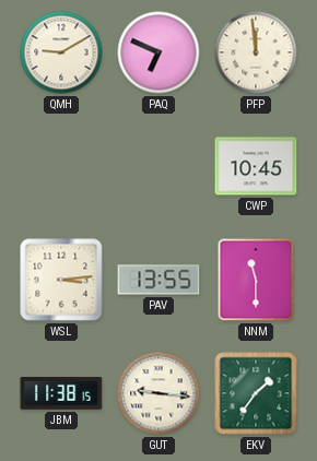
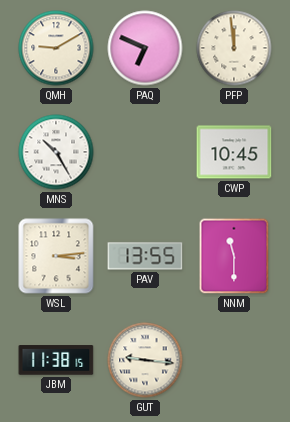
MNS: none -> 10:25
EKV: 1:36 -> none
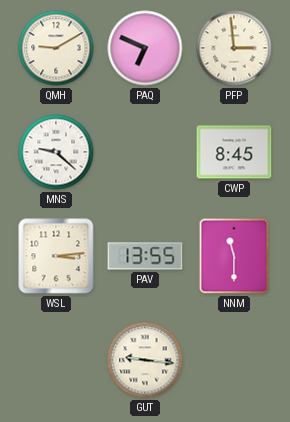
PFP: 11:59 -> 2:59
MNS: 10:25 -> 9:22
CWP: 10:45 -> 8:45
JBM: 11:38 -> none
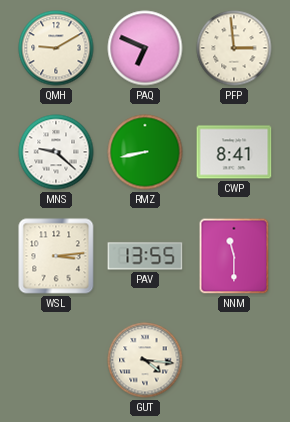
RMZ: none -> 8:43
CWP: 8:45 -> 8:41
GUT: 9:16 -> 4:16
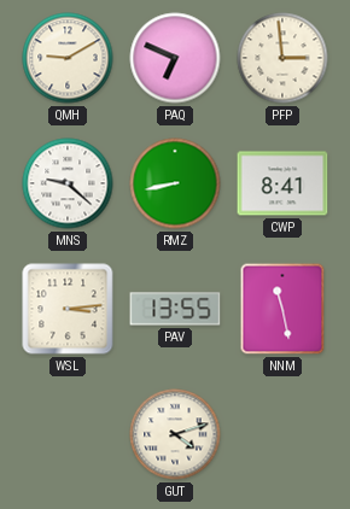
NNM: 11:30 -> 11:28
GUT: 4:16 -> 4:12
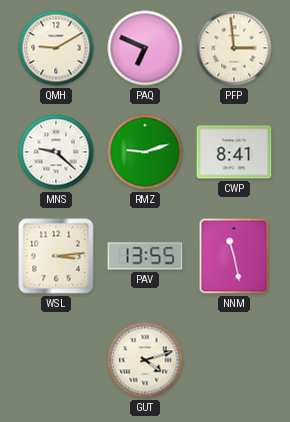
RMZ: 8:43 -> 9:12
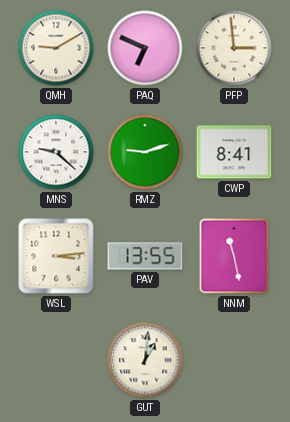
GUT: 4:12 -> 1:01
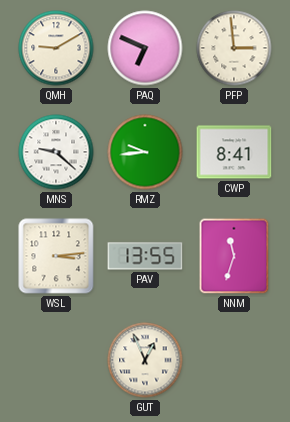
RMZ: 9:12 -> 9:44
NNM: 11:28 -> 11:33
GUT: 1:01 -> 12:56
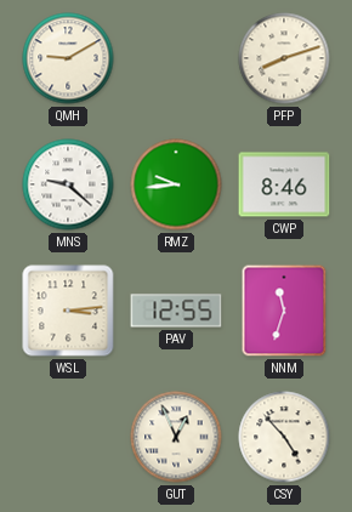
PAQ: 6:49 -> none
PFP: 2:59 -> 8:12
CWP: 8:41 -> 8:46
PAV: 13:55 -> 12:55
CSY: none -> 4:53
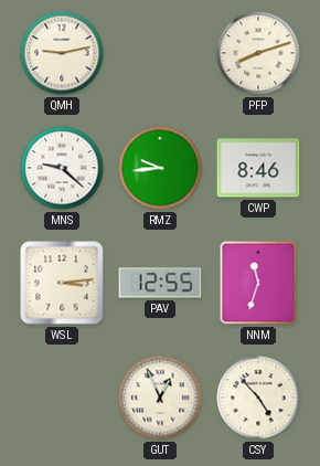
QMH: 9:10 -> 9:13
